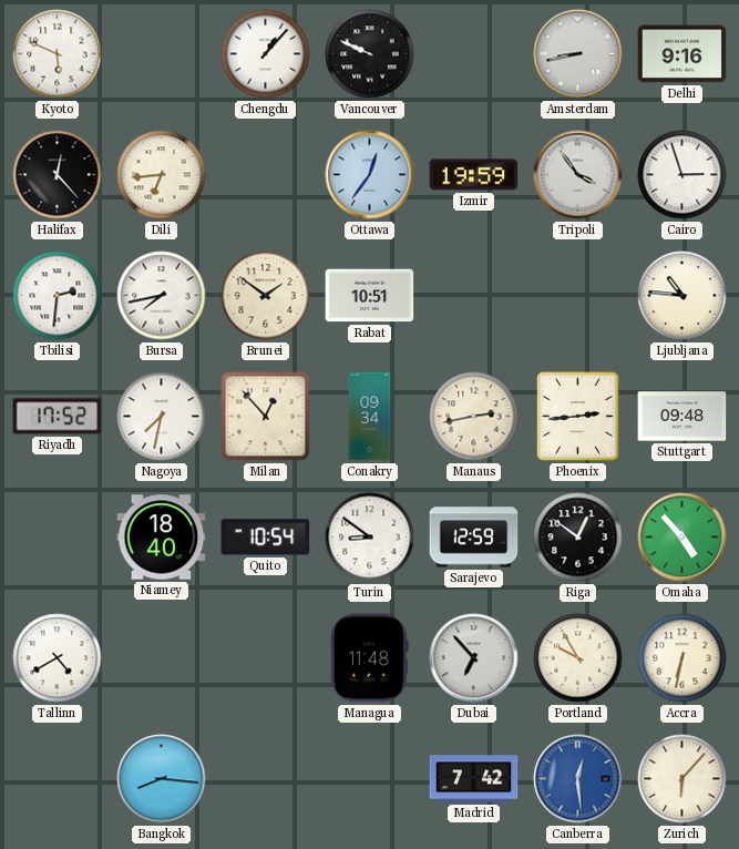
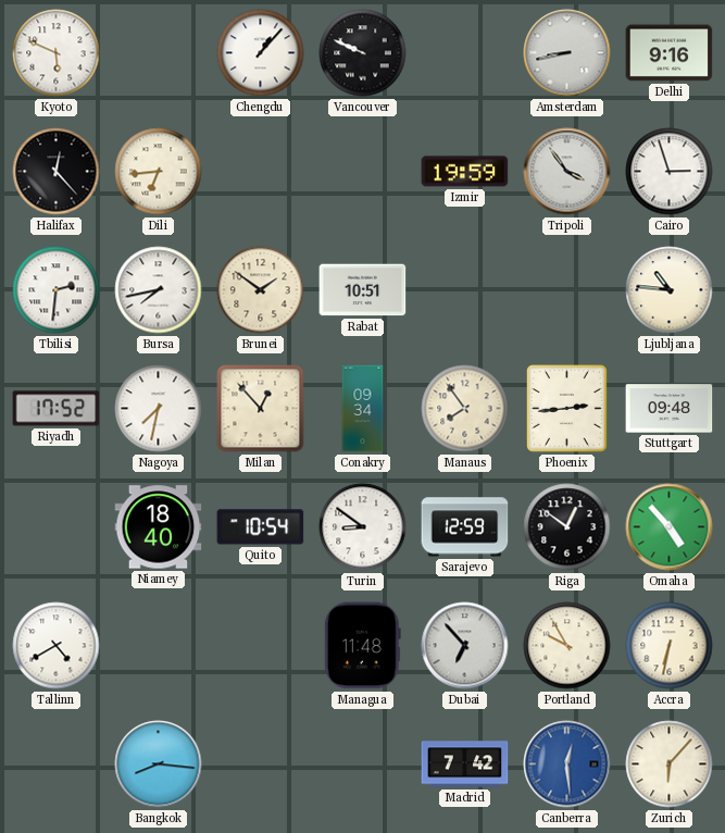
Ottawa: 12:36 -> none
Manaus: 2:43 -> 7:54
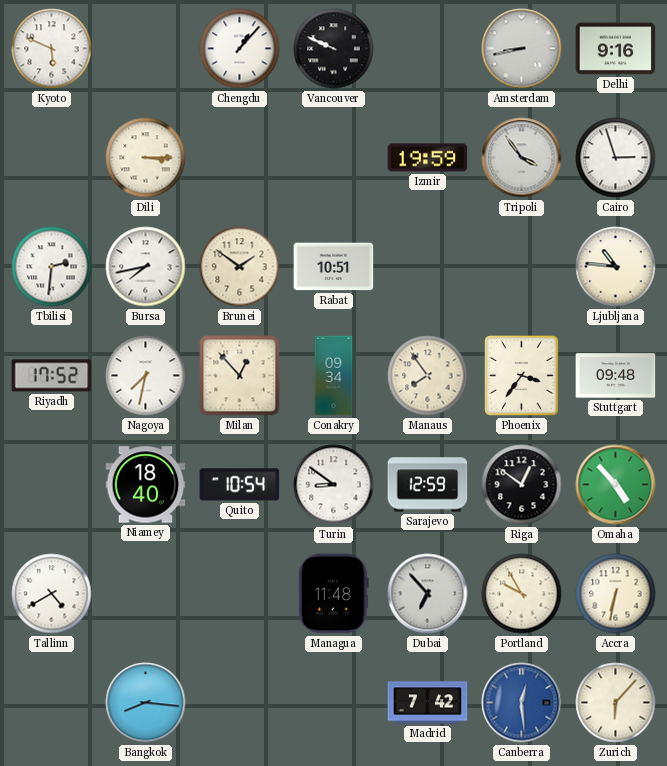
Halifax: 12:23 -> none
Dili: 6:44 -> 3:15
Phoenix: 2:44 -> 3:36
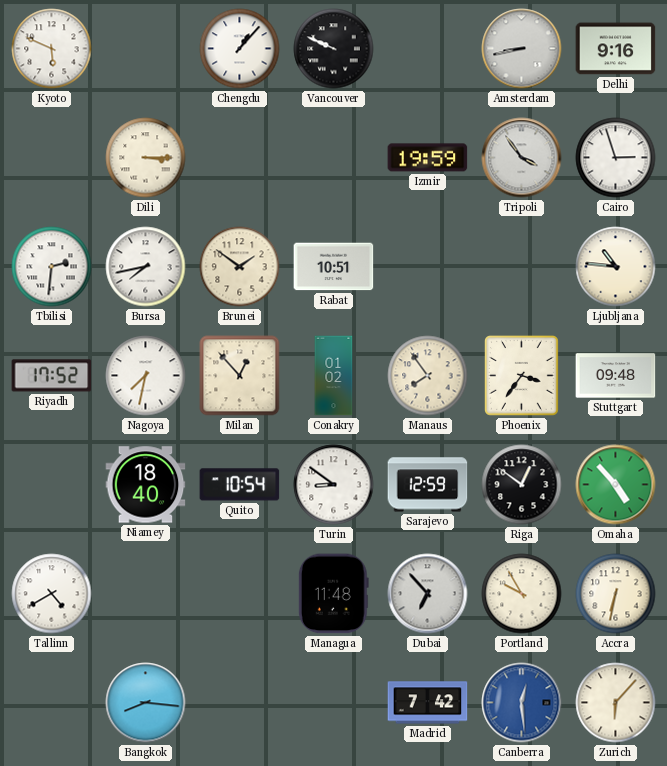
Conakry: 09:34 -> 01:02
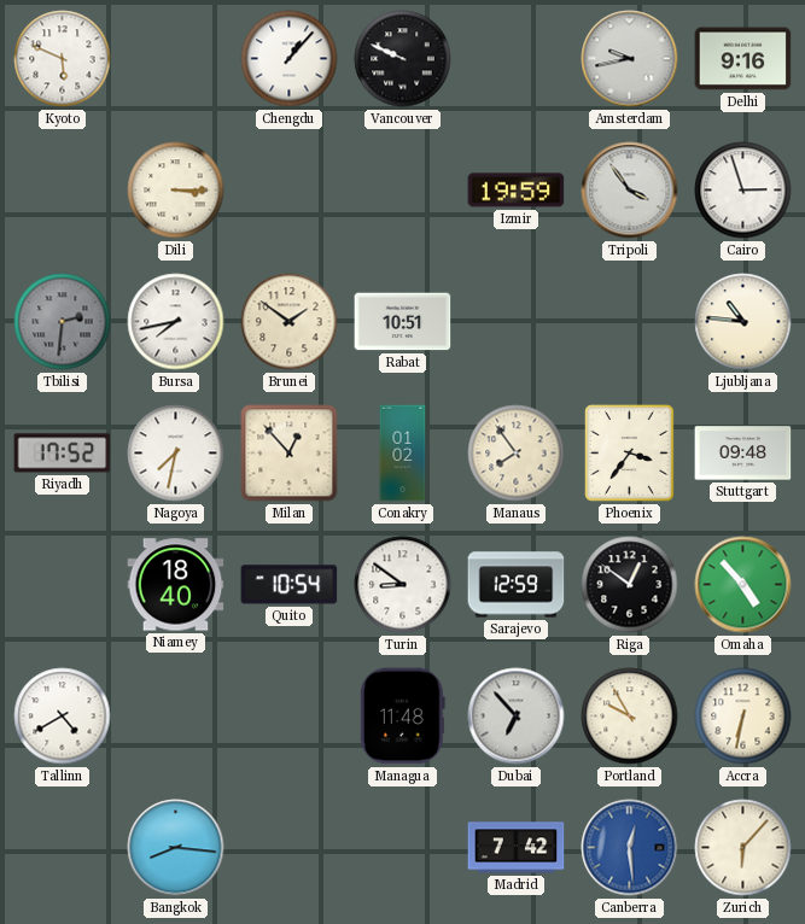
Amsterdam: 8:43 -> 9:43
Tbilisi dial: white -> grey
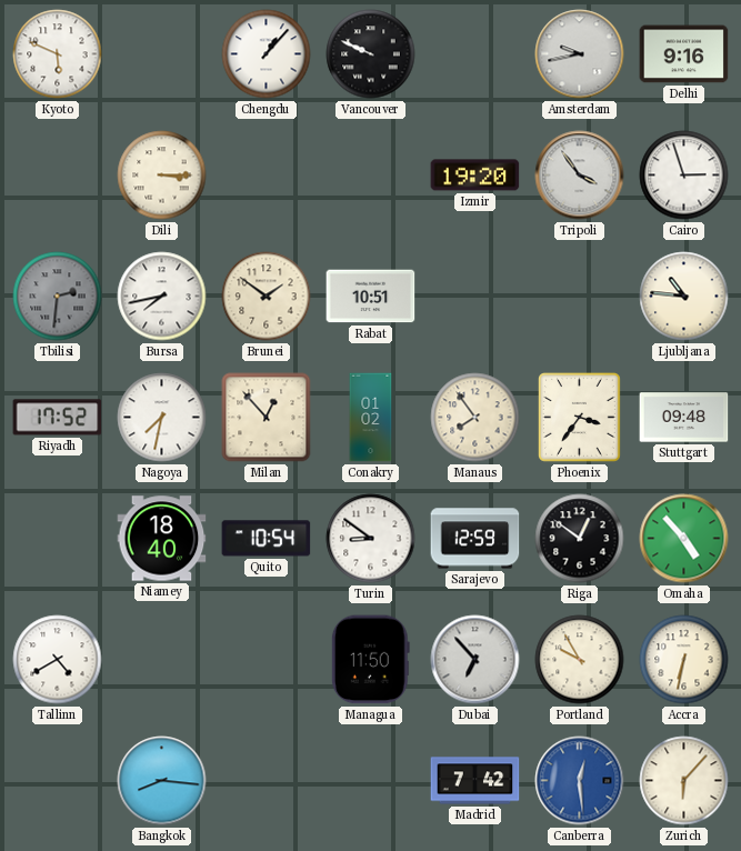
Izmir: 19:59 -> 19:20
Managua: 11:48 -> 11:50
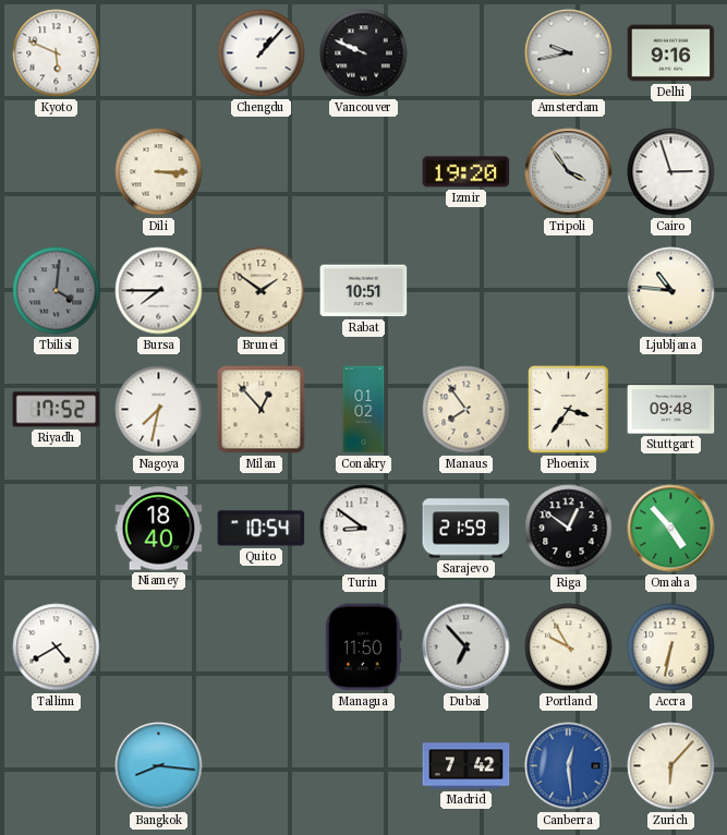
Tbilisi: 2:31 -> 4:01
Bursa: 7:43 -> 7:45
Sarajevo: 12:59 -> 21:59
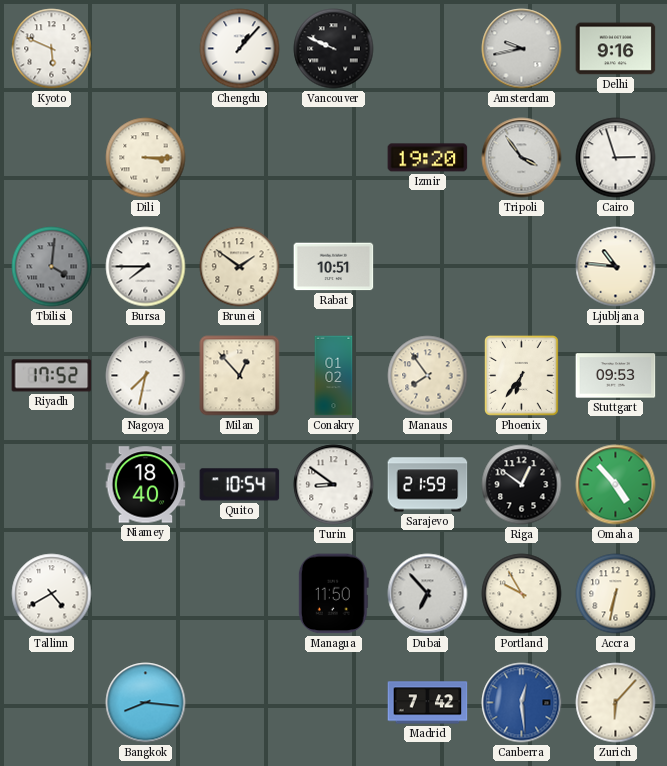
Phoenix: 3:36 -> 6:36
Stuttgart: 09:48 -> 09:53
